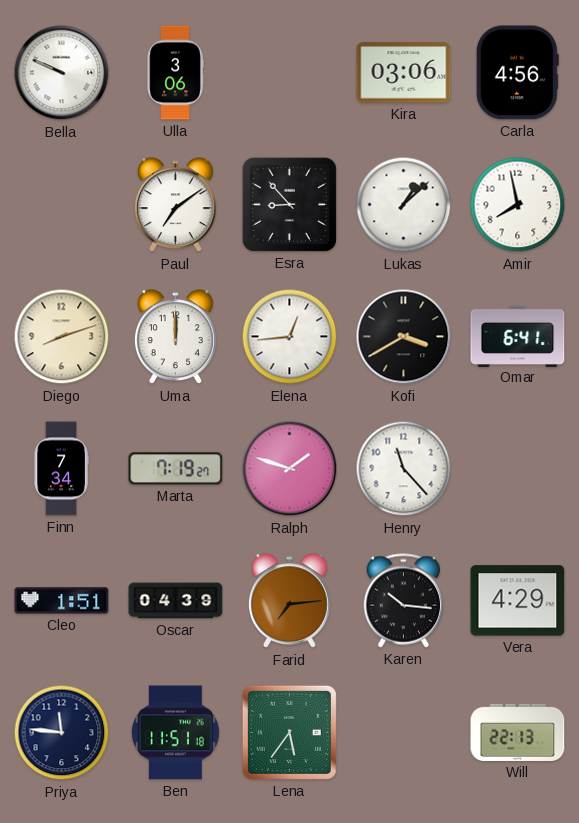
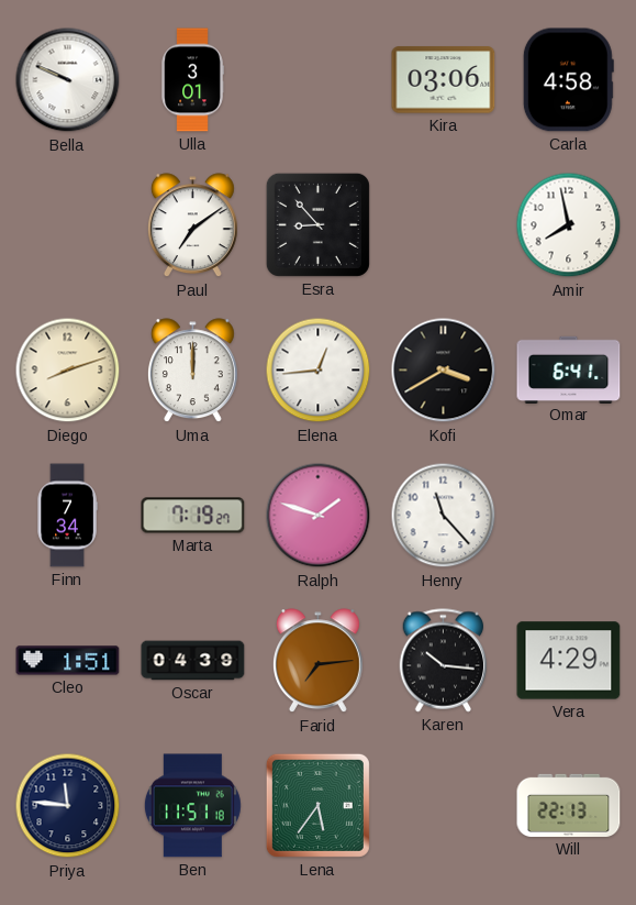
Ulla: 3:06 -> 3:01
Carla: 4:56 -> 4:58
Lukas: 1:08 -> none
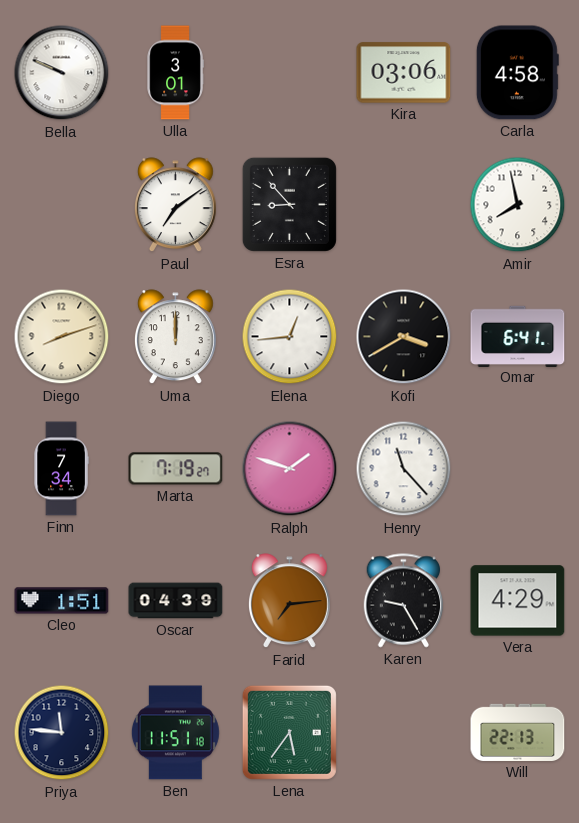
Karen: 10:16 -> 9:25
